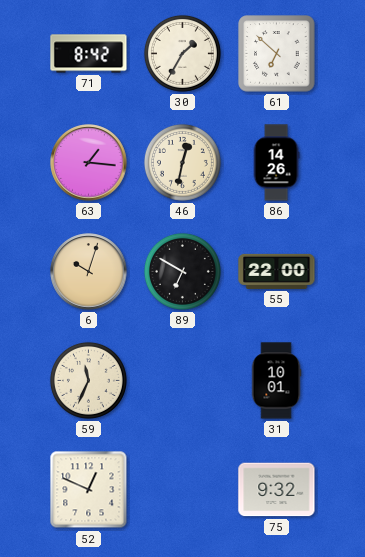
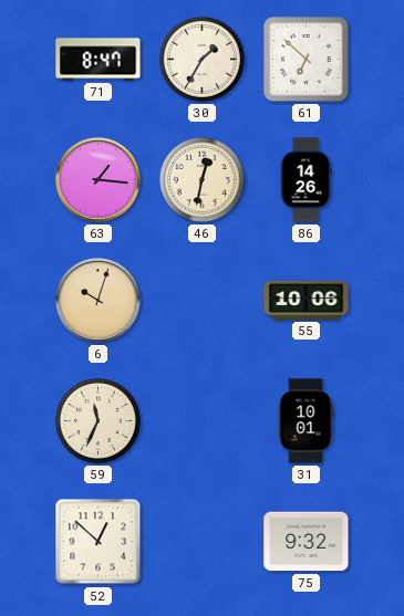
71: 8:42 -> 8:47
89: 6:50 -> none
55: 22:00 -> 10:06
52: 12:49 -> 12:52
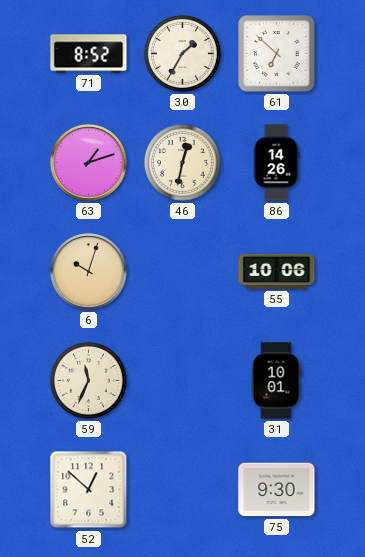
71: 8:47 -> 8:52
63: 1:16 -> 1:12
75: 9:32 -> 9:30
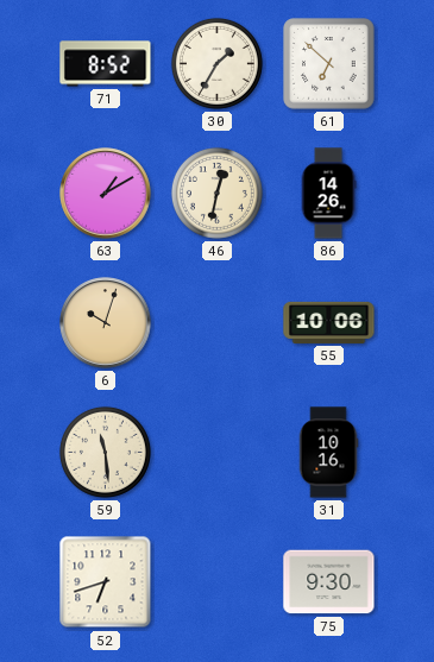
63: 1:12 -> 1:10
59: 11:34 -> 11:29
31: 10:01 -> 10:16
52: 12:52 -> 6:42
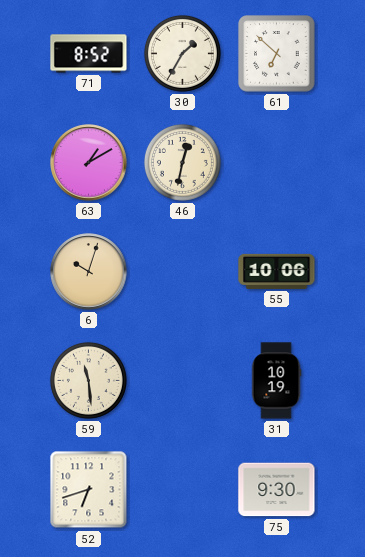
86: 14:26 -> none
31: 10:16 -> 10:19
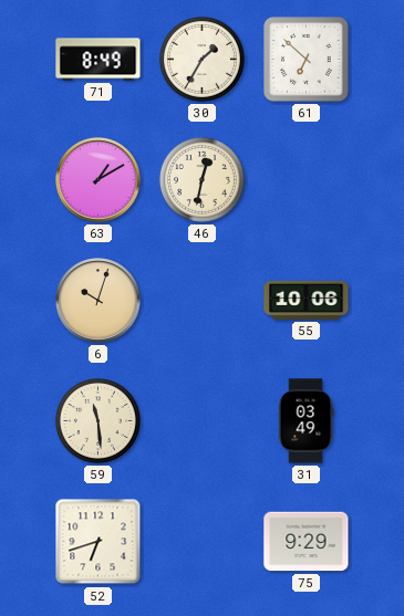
71: 8:52 -> 8:49
31: 10:19 -> 03:49
75: 9:30 -> 9:29
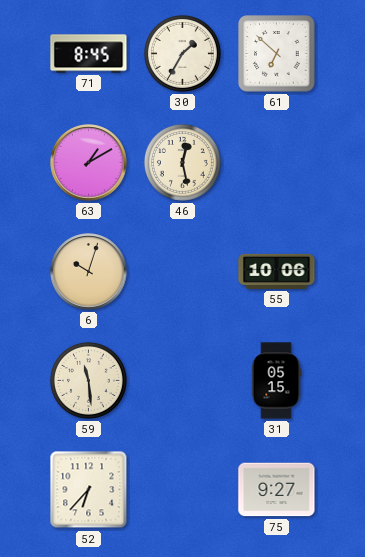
71: 8:49 -> 8:45
46: 12:32 -> 12:28
31: 03:49 -> 05:15
52: 6:42 -> 6:37
75: 9:29 -> 9:27
